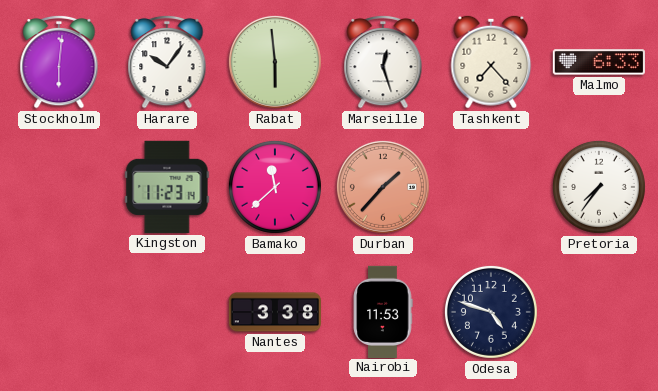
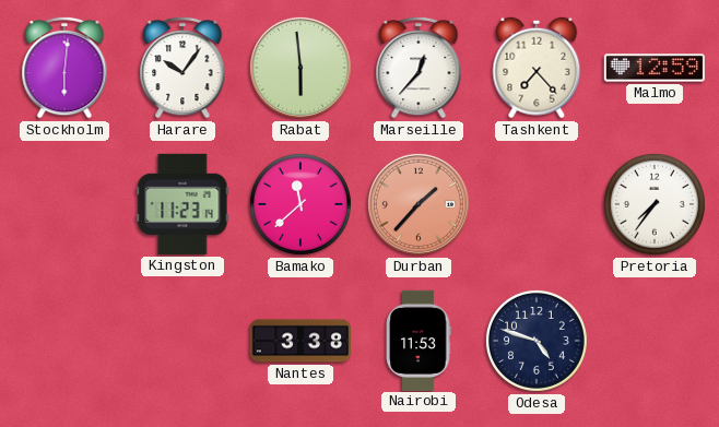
Marseille: 12:27 -> 12:37
Malmo: 6:33 -> 12:59
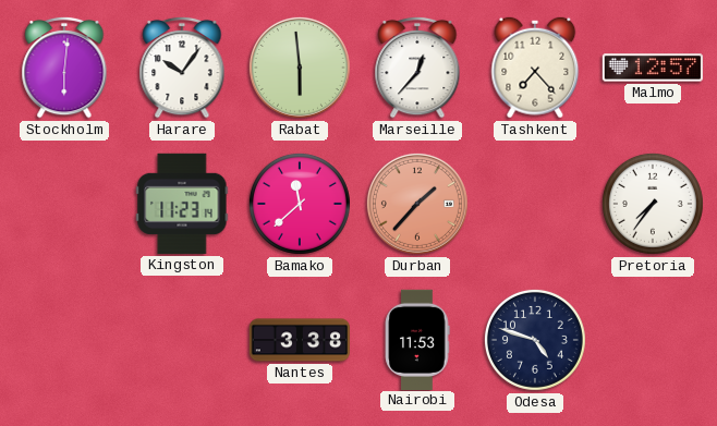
Malmo: 12:59 -> 12:57
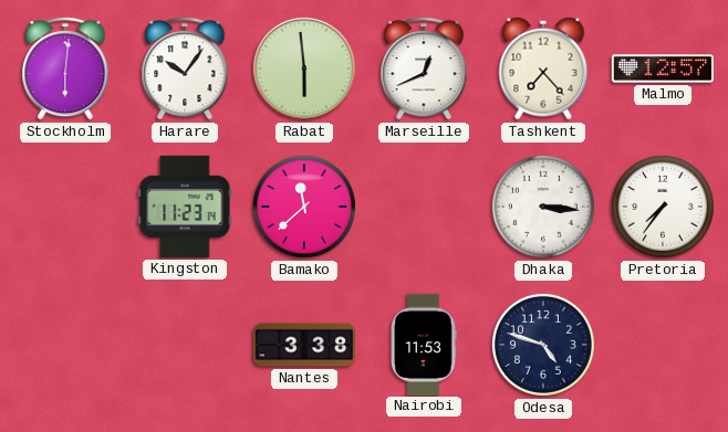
Marseille: 12:37 -> 12:41
Durban: 1:37 -> none
Dhaka: none -> 3:16
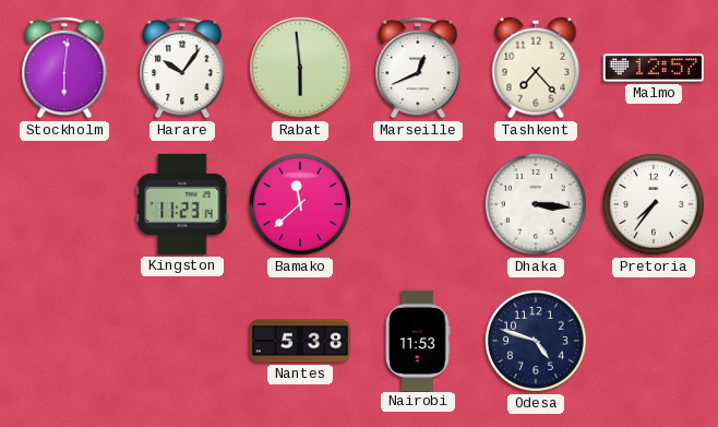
Nantes: 3:38 -> 5:38
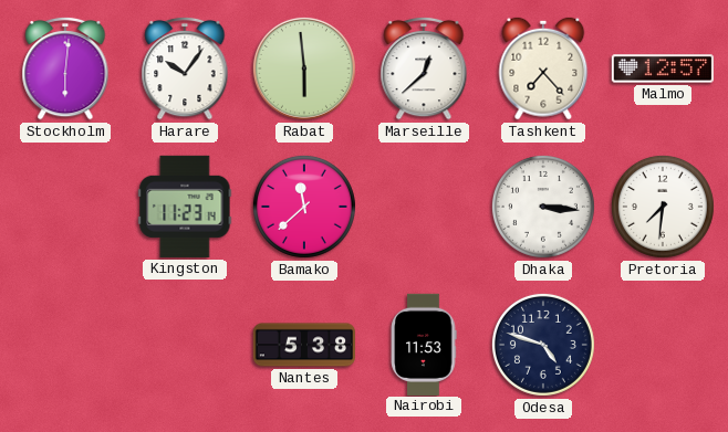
Marseille: 12:41 -> 12:38
Pretoria: 7:36 -> 7:31
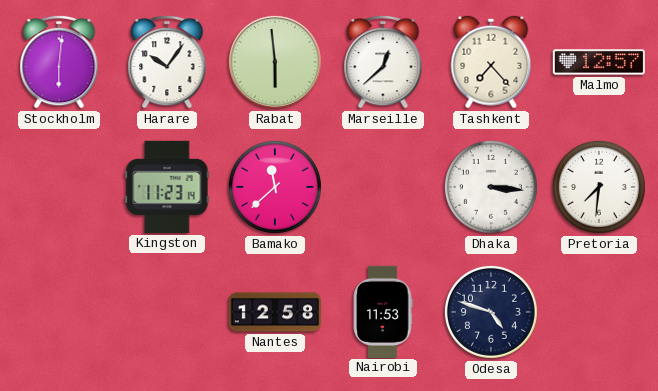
Nantes: 5:38 -> 12:58
